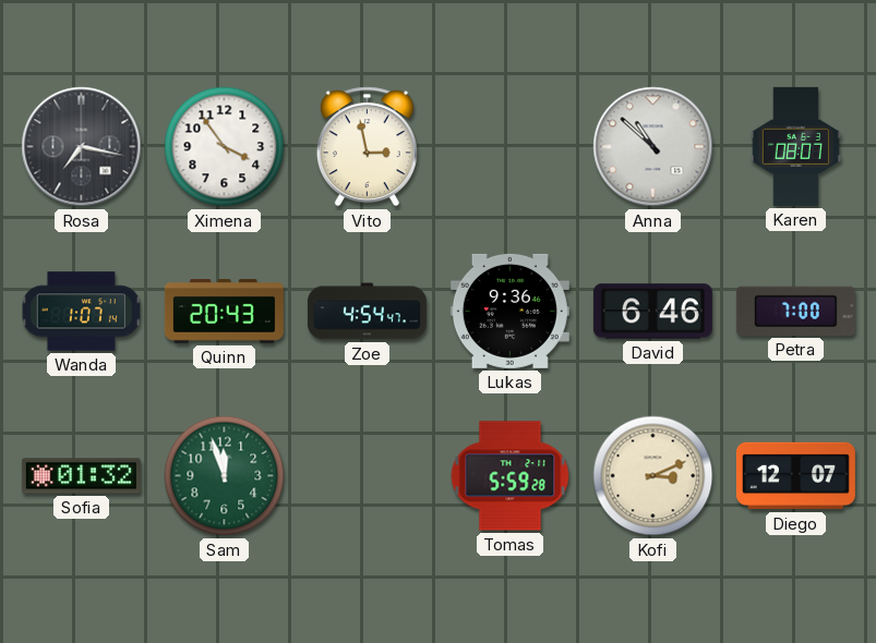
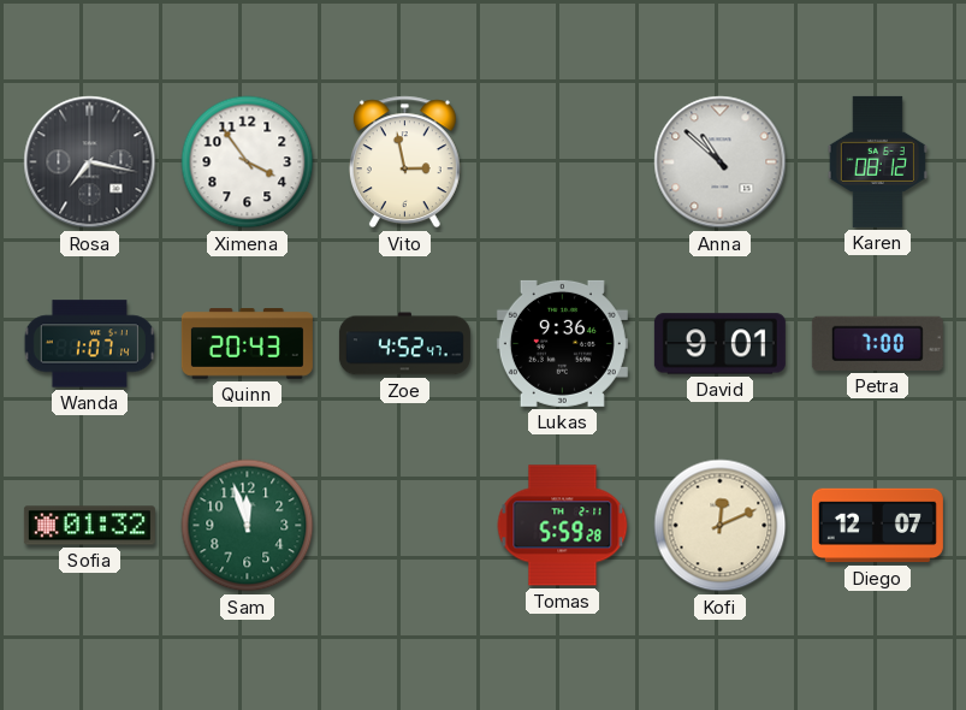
Karen: 08:07 -> 08:12
Zoe: 4:54 -> 4:52
David: 6:46 -> 9:01
Kofi: 3:11 -> 12:11
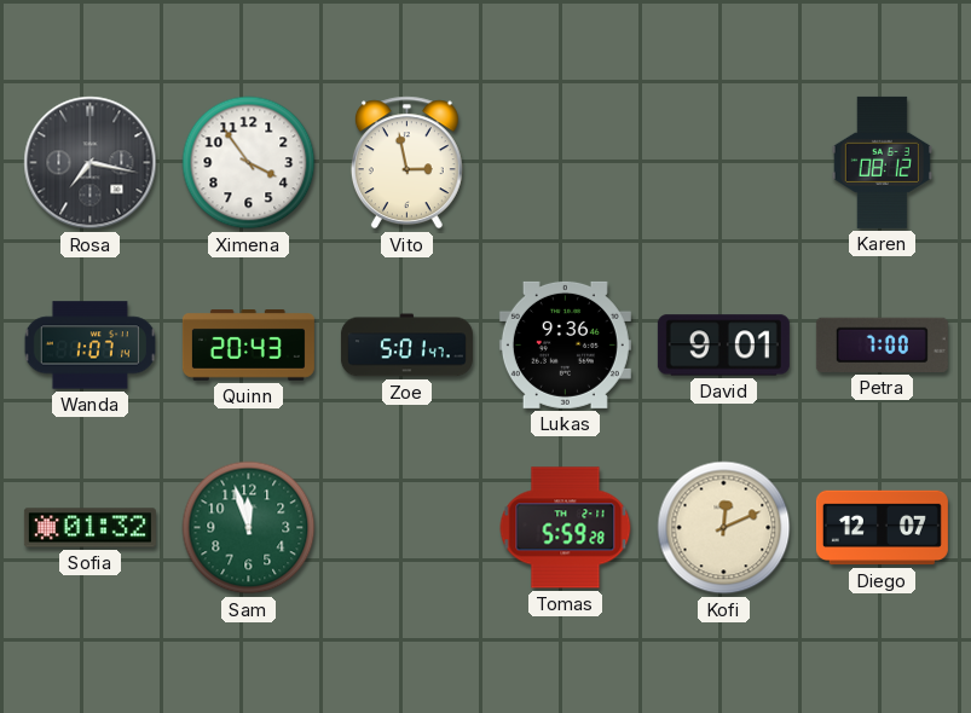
Anna: 10:52 -> none
Zoe: 4:52 -> 5:01
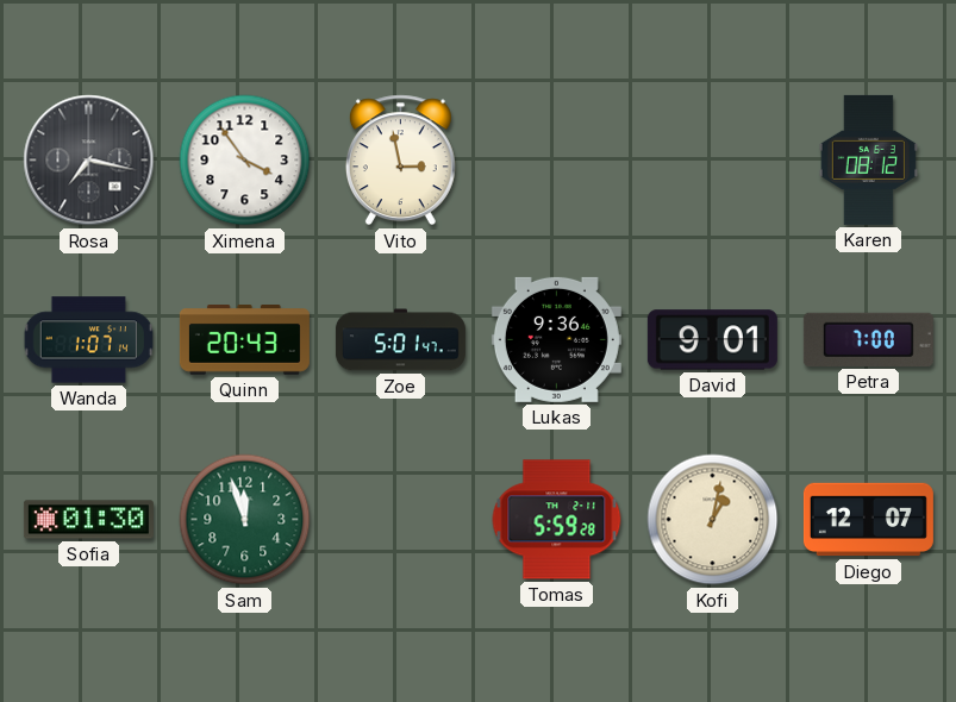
Sofia: 01:32 -> 01:30
Kofi: 12:11 -> 1:02
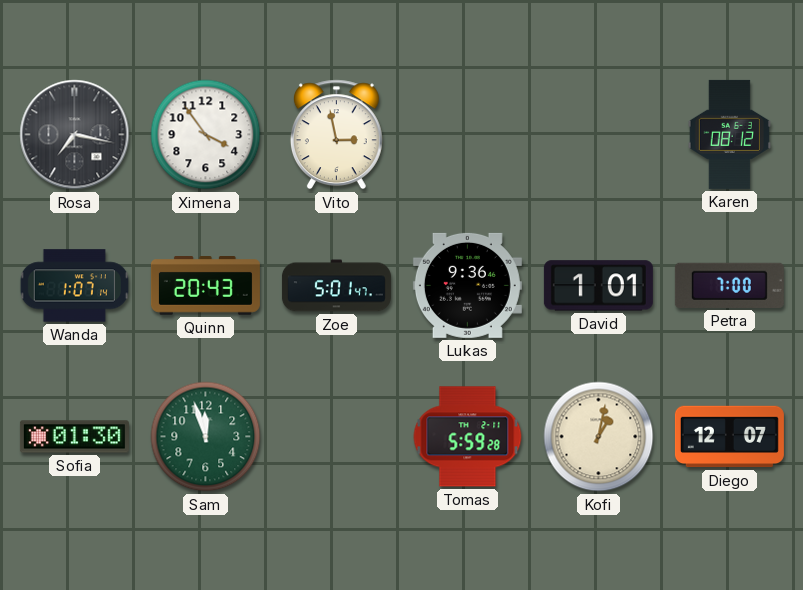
David: 9:01 -> 1:01
